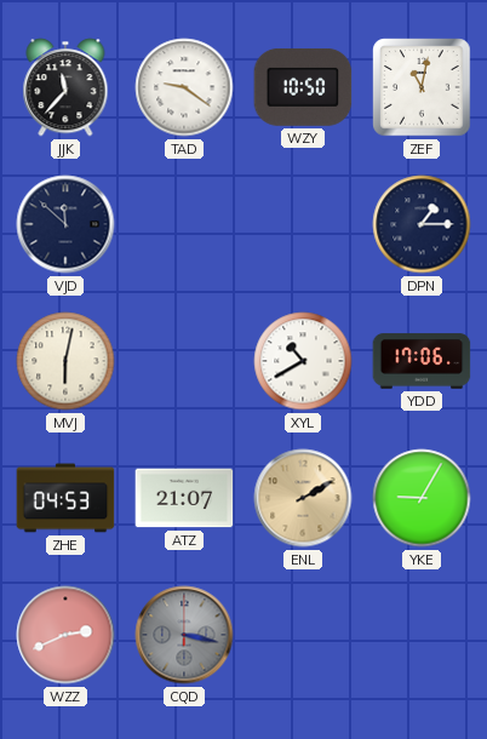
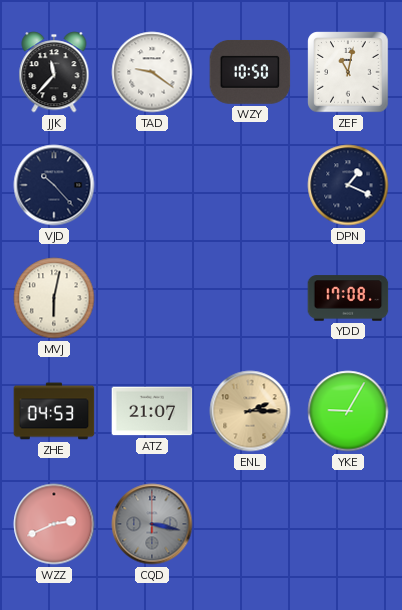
VJD: 11:52 -> 10:23
DPN: 1:15 -> 1:19
XYL: 10:40 -> none
YDD: 17:06 -> 17:08
ENL: 2:10 -> 2:15
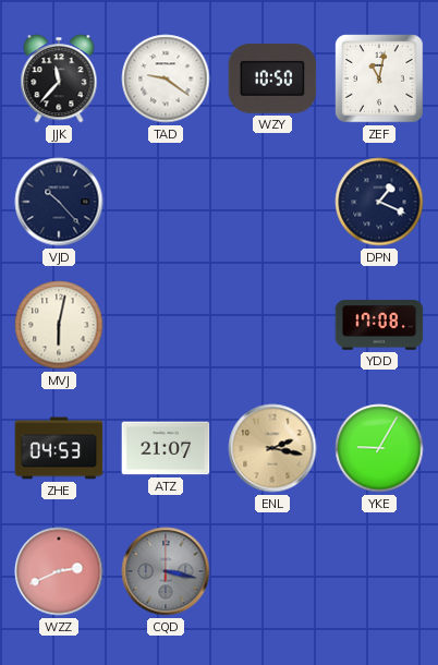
ENL: 2:15 -> 2:17
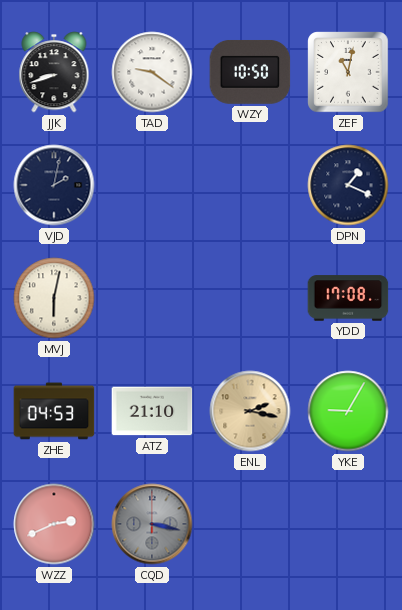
JJK: 11:37 -> 8:42
VJD: 10:23 -> 2:02
ATZ: 21:07 -> 21:10
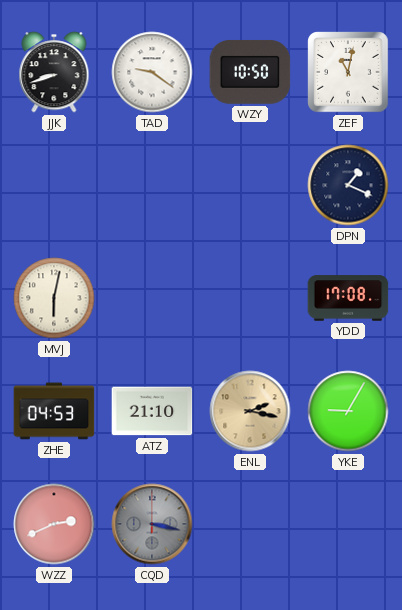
VJD: 2:02 -> none
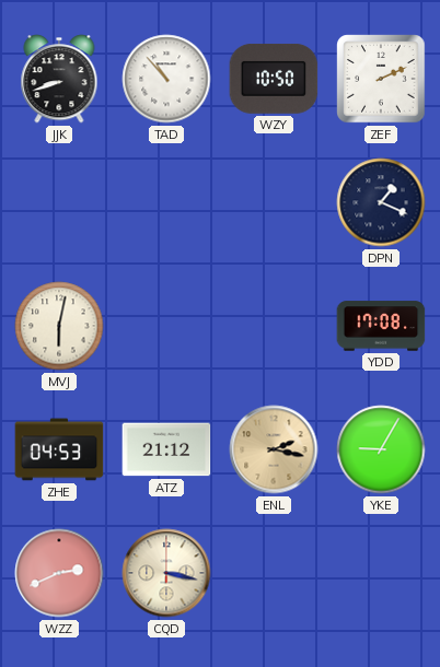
TAD: 9:21 -> 10:53
ZEF: 11:02 -> 2:11
ATZ: 21:10 -> 21:12
CQD dial: grey -> cream
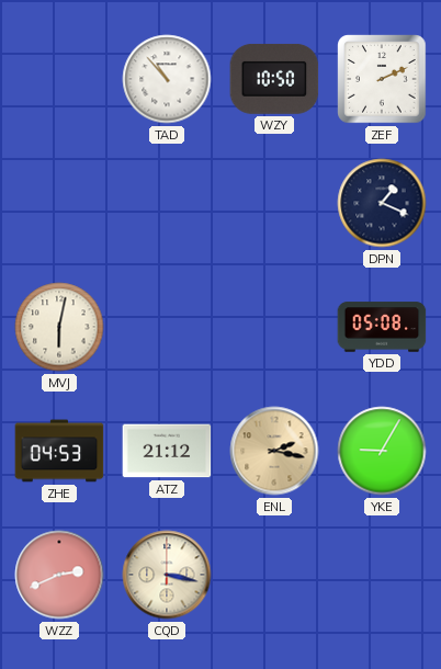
JJK: 8:42 -> none
YDD: 17:08 -> 05:08
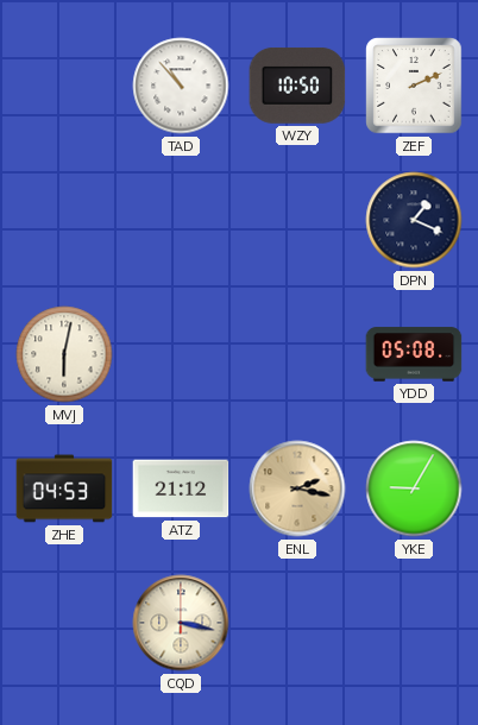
WZZ: 2:41 -> none
